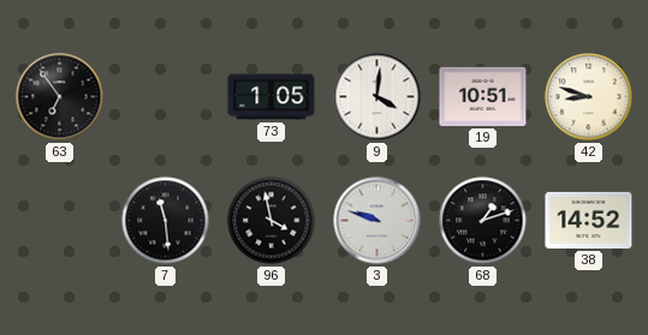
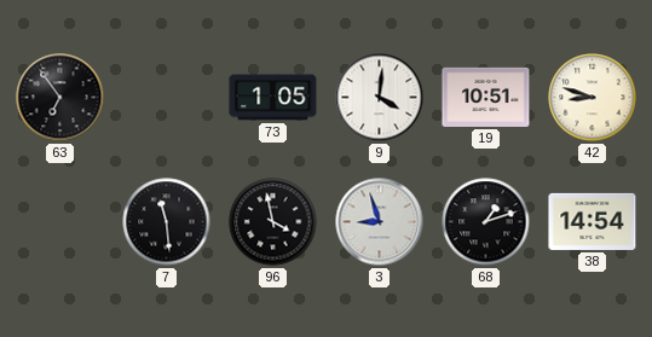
3: 9:48 -> 8:57
38: 14:52 -> 14:54
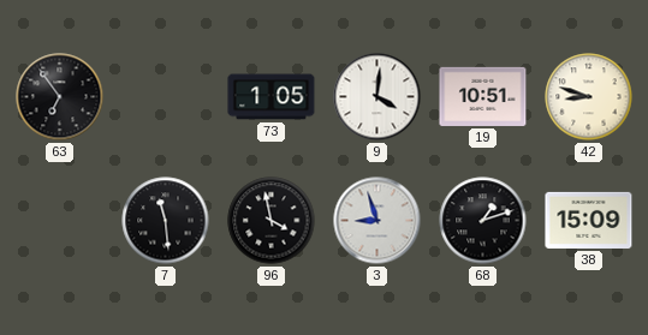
38: 14:54 -> 15:09
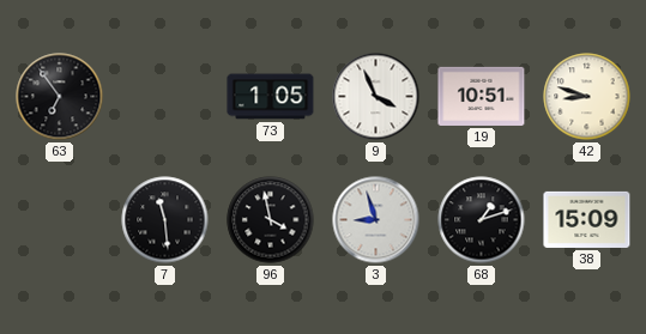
9: 4:01 -> 3:56
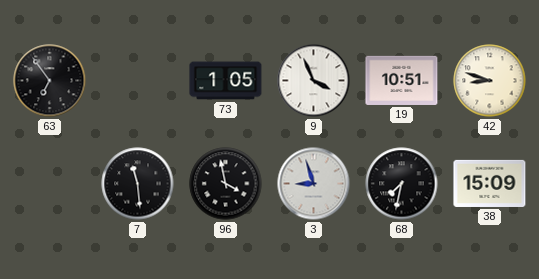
68: 1:12 -> 7:32
